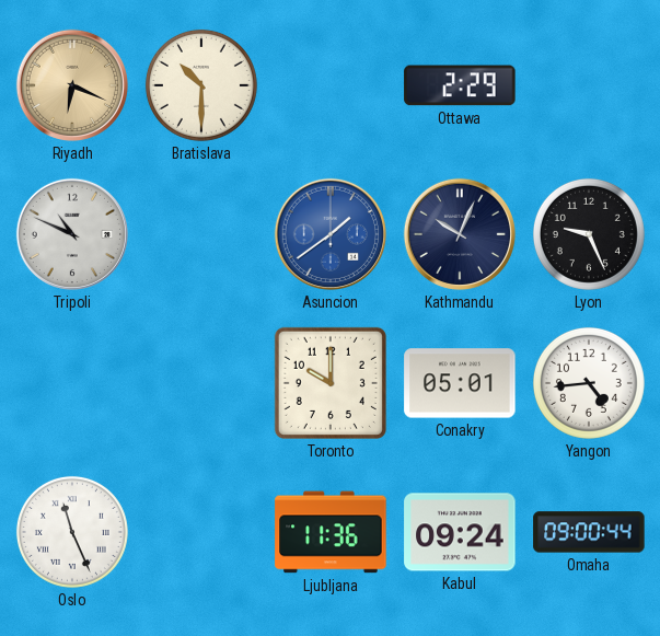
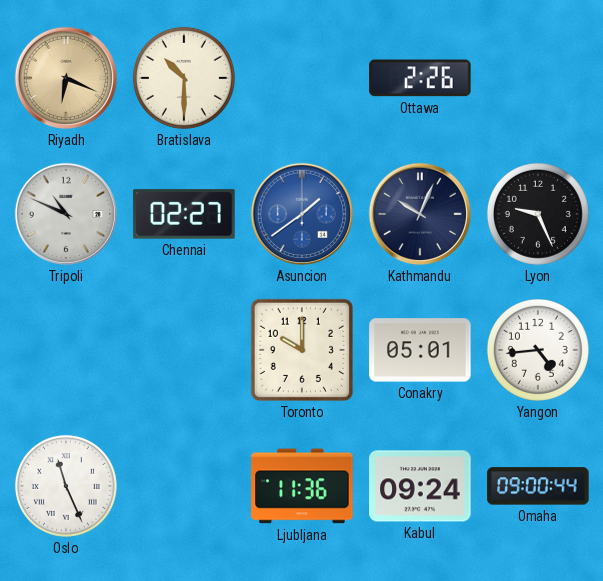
Ottawa: 2:29 -> 2:26
Chennai: none -> 02:27
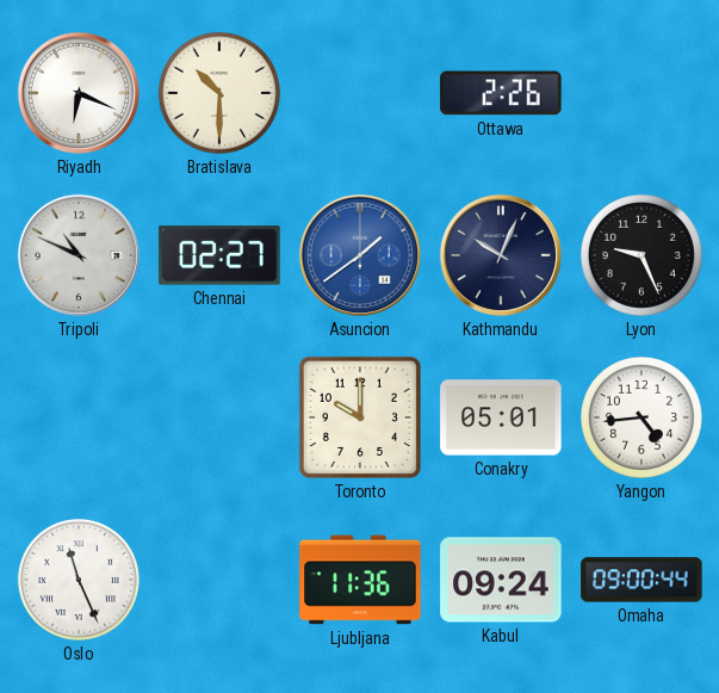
Riyadh dial: champagne -> white
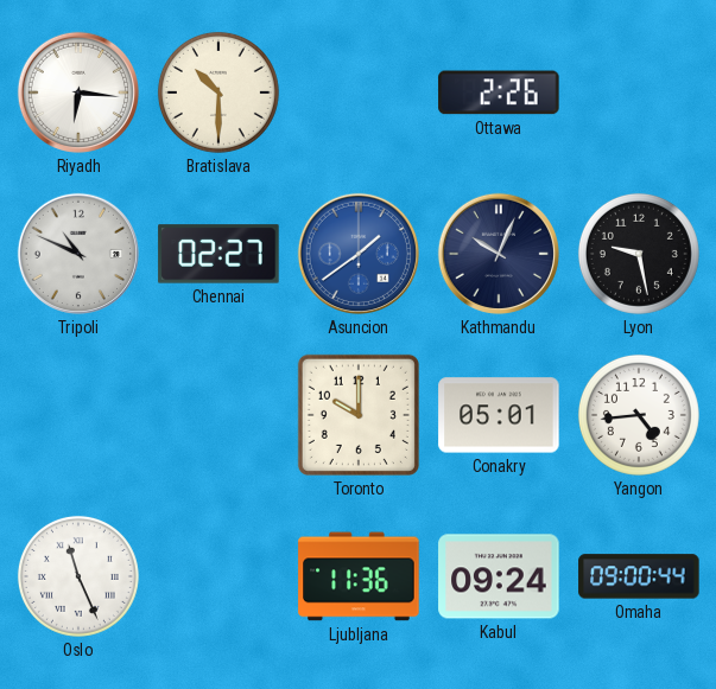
Riyadh: 6:19 -> 6:16
Lyon: 9:26 -> 9:28
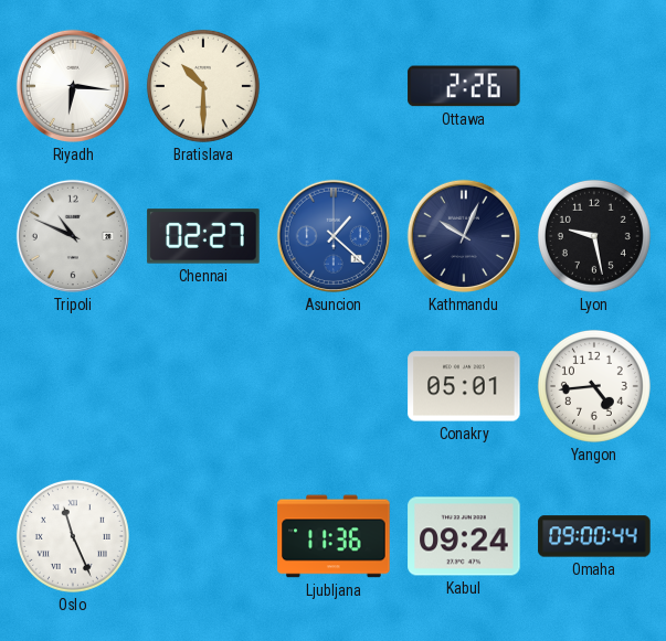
Asuncion: 1:39 -> 1:22
Toronto: 10:00 -> none
